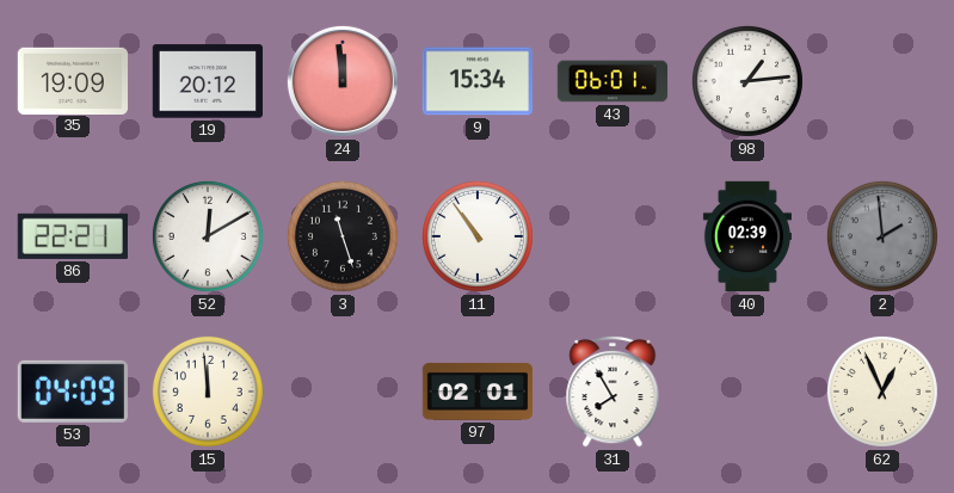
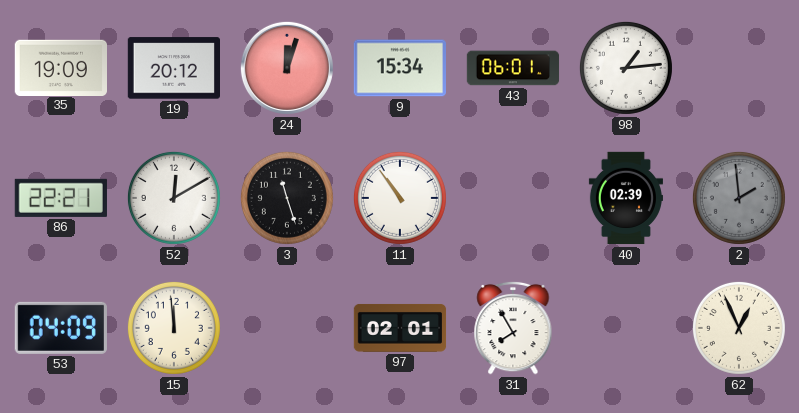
24: 11:59 -> 12:03
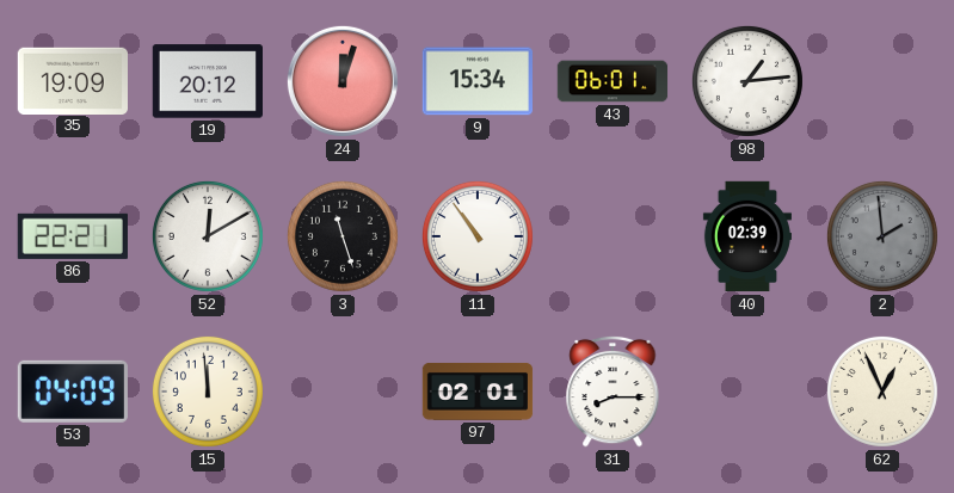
31: 7:55 -> 8:15
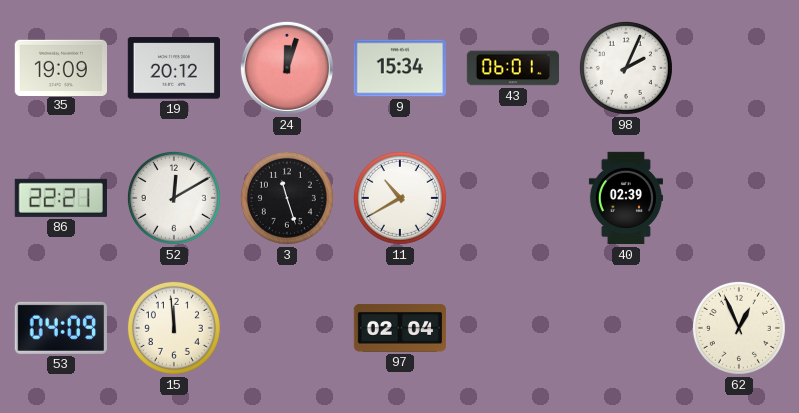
98: 1:14 -> 2:04
11: 10:54 -> 10:40
2: 1:59 -> none
97: 02:01 -> 02:04
31: 8:15 -> none
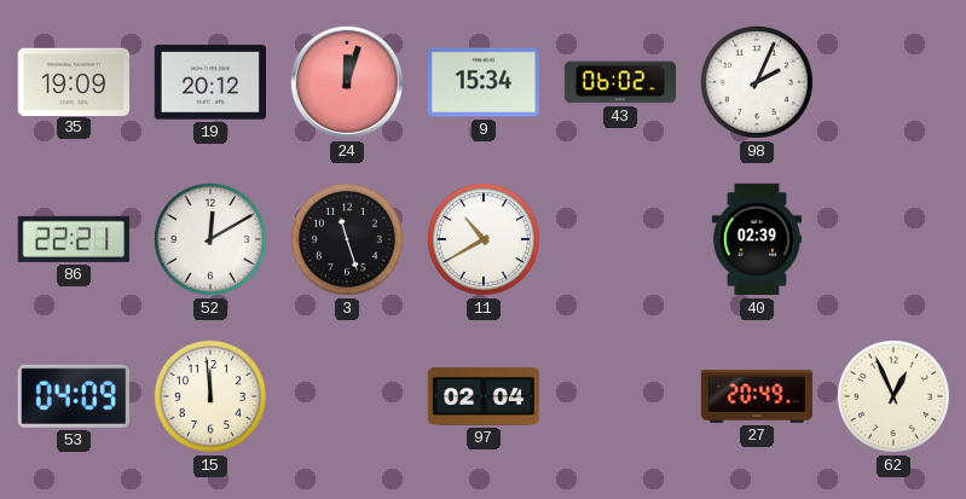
43: 06:01 -> 06:02
27: none -> 20:49
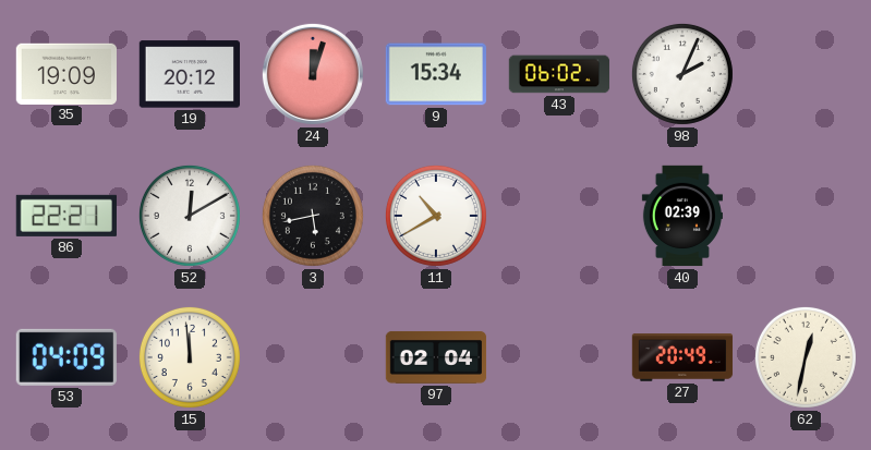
3: 11:27 -> 5:43
62: 12:56 -> 12:32
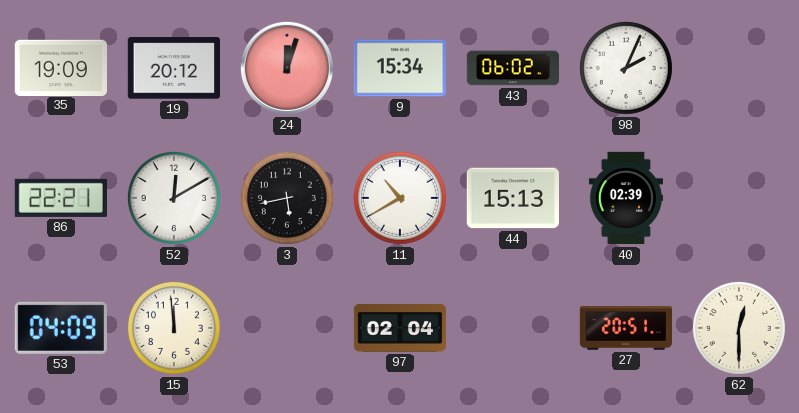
44: none -> 15:13
27: 20:49 -> 20:51
62: 12:32 -> 12:30
